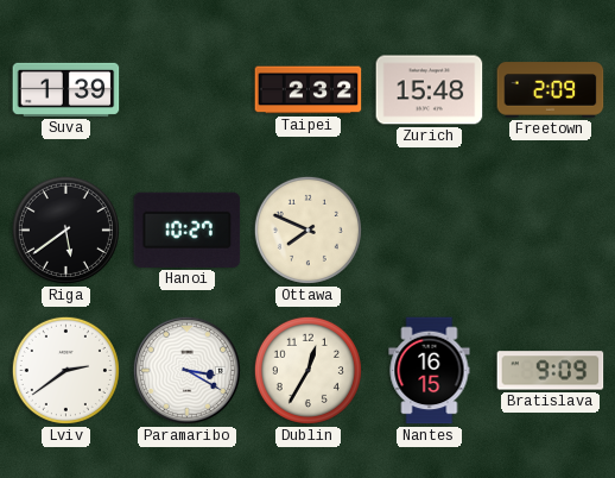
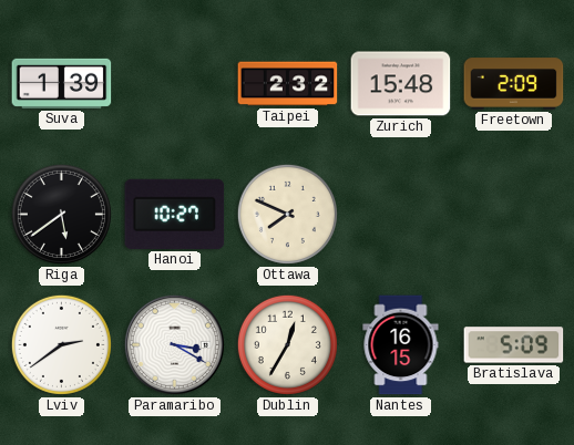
Bratislava: 9:09 -> 5:09
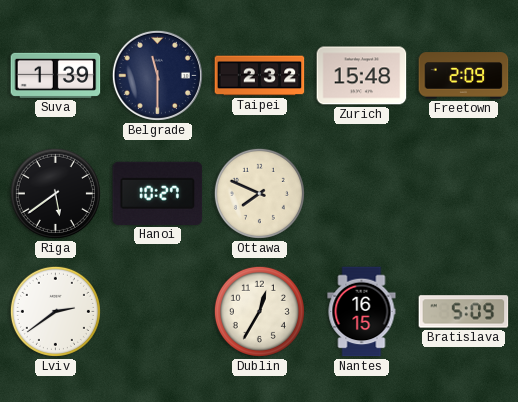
Belgrade: none -> 11:30
Paramaribo: 3:20 -> none
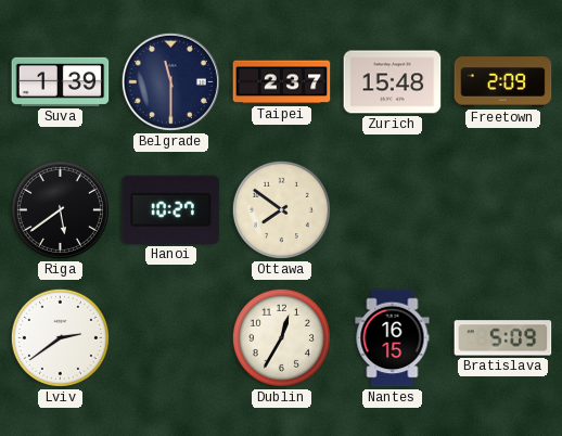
Taipei: 2:32 -> 2:37
Ottawa: 7:49 -> 7:51
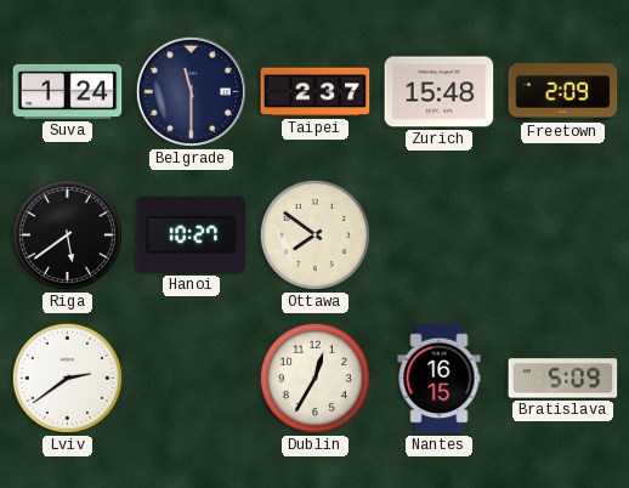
Suva: 1:39 -> 1:24
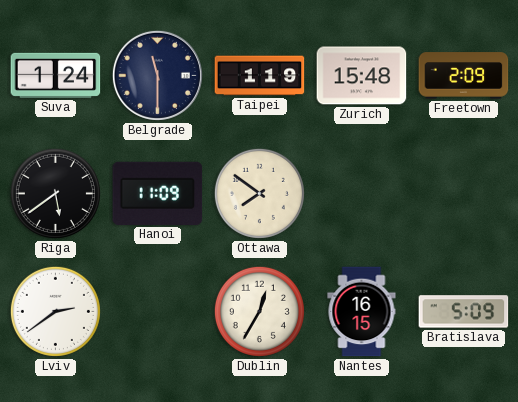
Taipei: 2:37 -> 1:19
Hanoi: 10:27 -> 11:09
